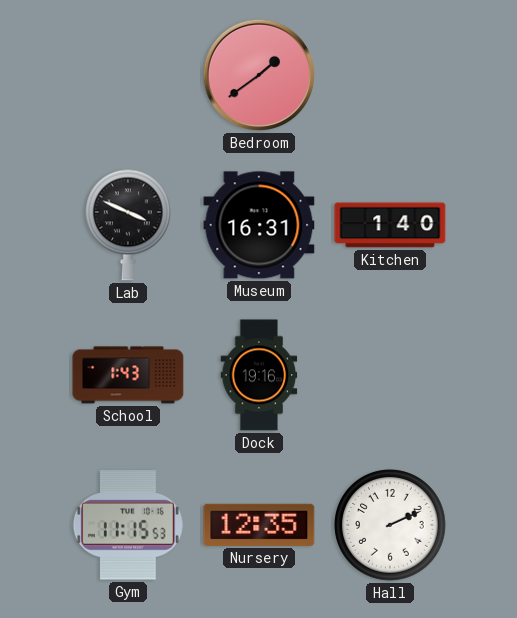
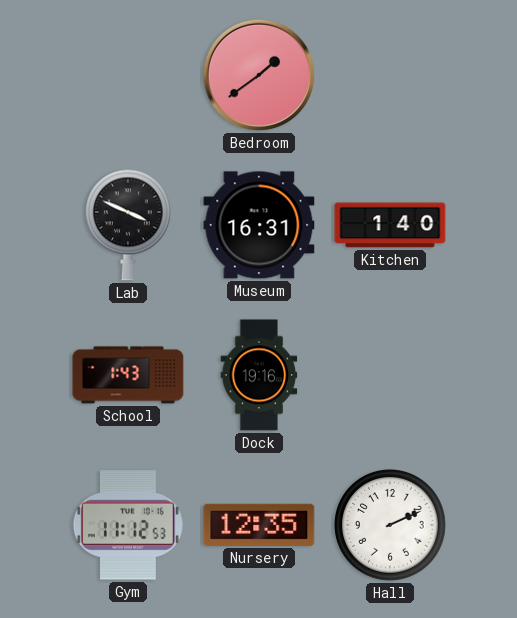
Gym: 11:15 -> 11:12
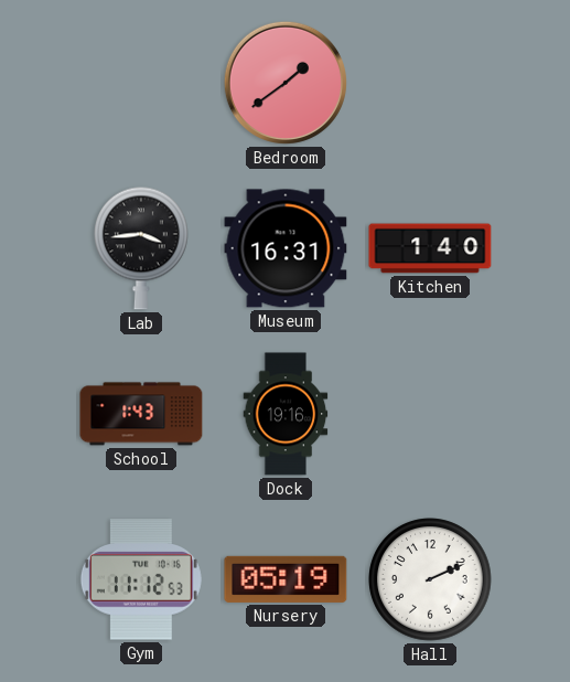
Lab: 3:49 -> 3:44
Nursery: 12:35 -> 05:19
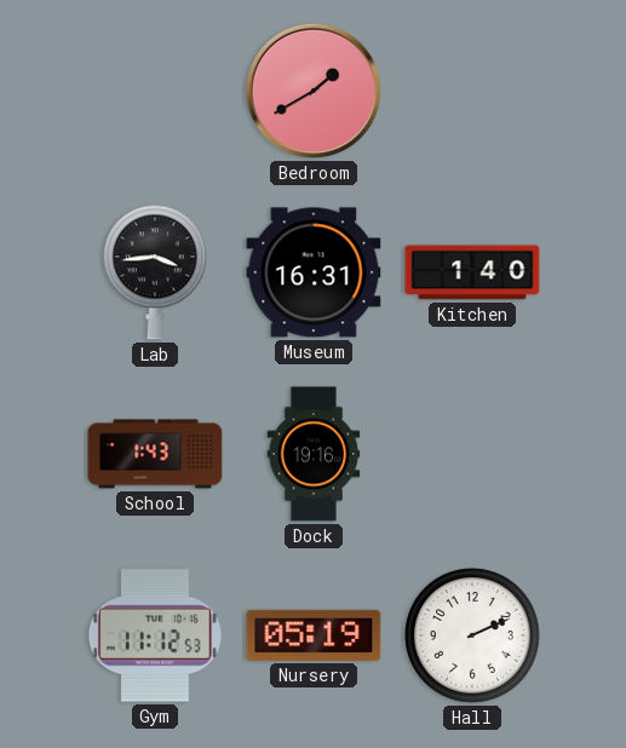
Bedroom: 1:39 -> 1:40
